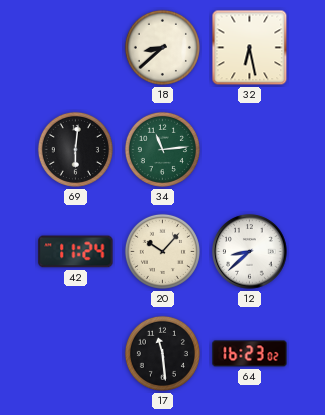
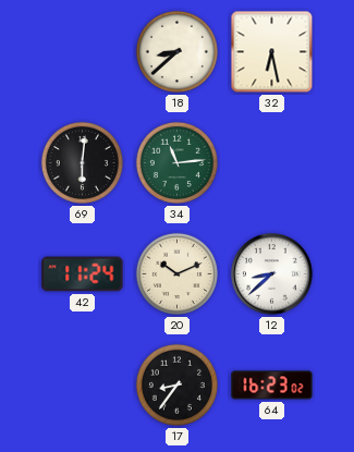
20: 10:07 -> 10:11
17: 11:29 -> 8:36
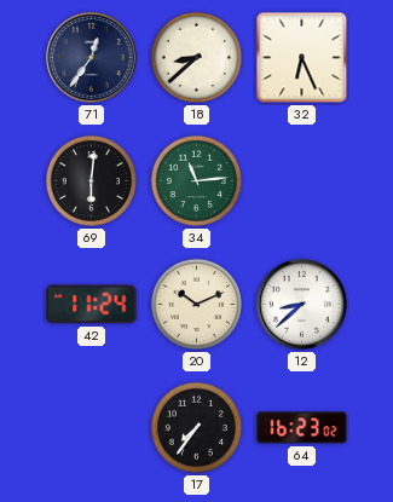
71: none -> 12:36
32: 6:28 -> 6:26
17: 8:36 -> 7:36
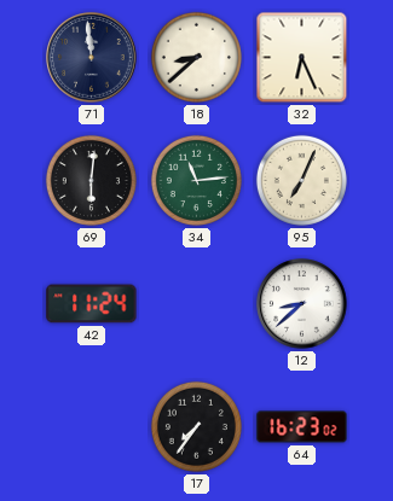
71: 12:36 -> 11:59
95: none -> 7:04
20: 10:11 -> none
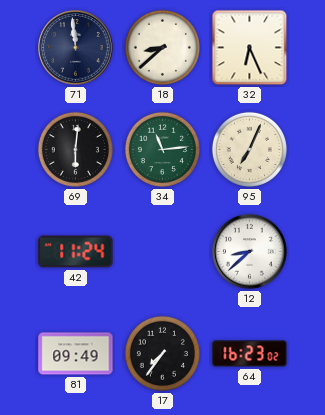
81: none -> 09:49
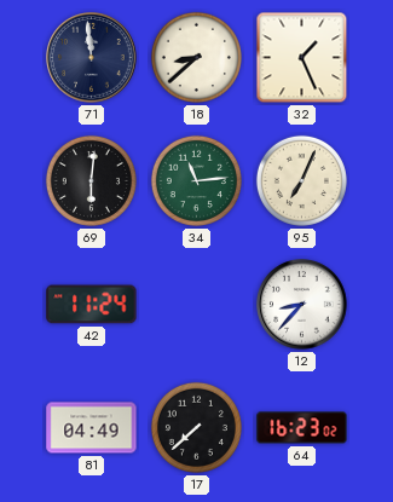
32: 6:26 -> 1:26
12: 8:38 -> 8:37
81: 09:49 -> 04:49
17: 7:36 -> 7:38
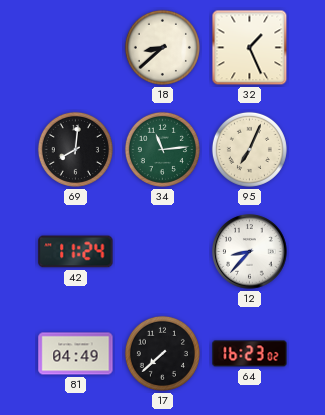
71: 11:59 -> none
69: 6:01 -> 8:01
